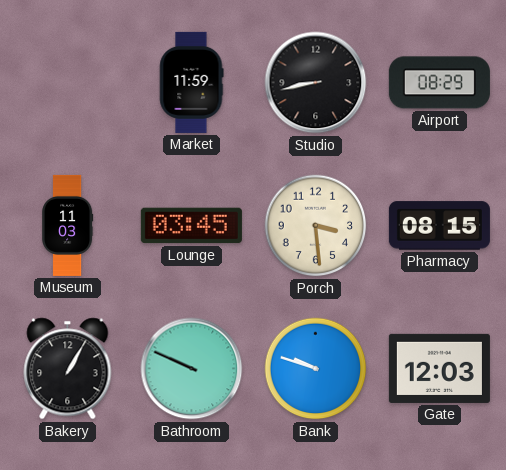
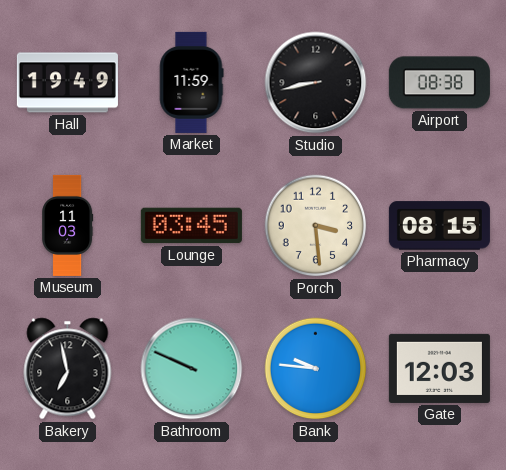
Hall: none -> 19:49
Airport: 08:29 -> 08:38
Bakery: 1:05 -> 6:58
Bank: 9:48 -> 9:46
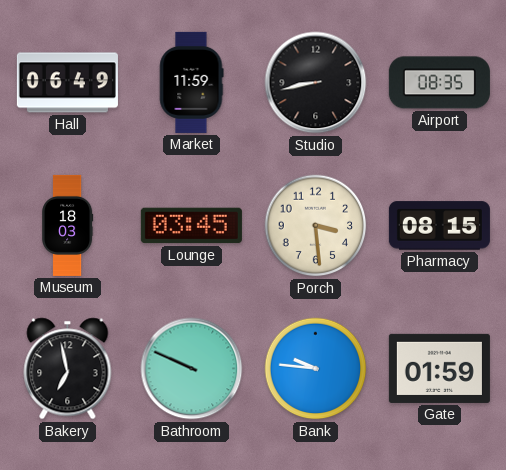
Hall: 19:49 -> 06:49
Airport: 08:38 -> 08:35
Museum: 11:03 -> 18:03
Gate: 12:03 -> 01:59
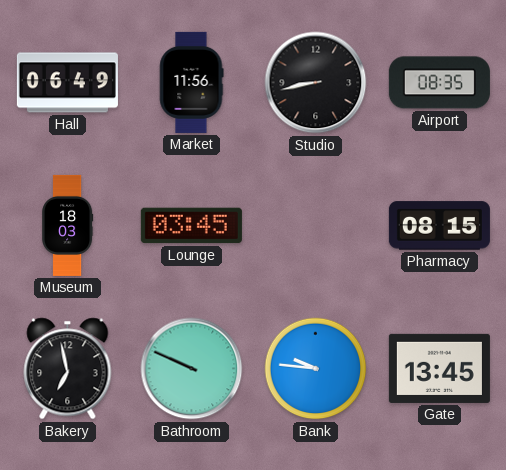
Market: 11:59 -> 11:56
Porch: 3:29 -> none
Gate: 01:59 -> 13:45
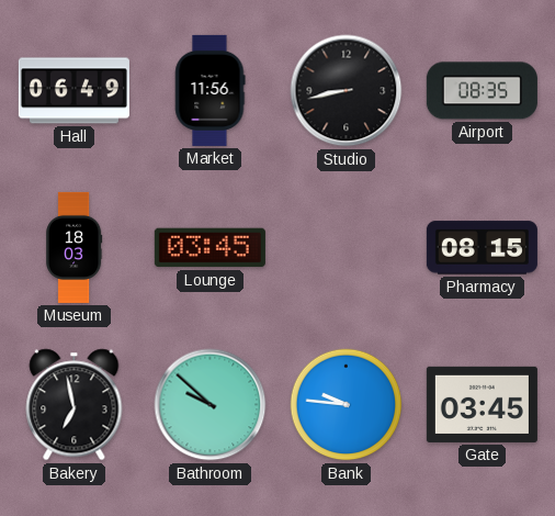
Bathroom: 9:49 -> 9:52
Gate: 13:45 -> 03:45
